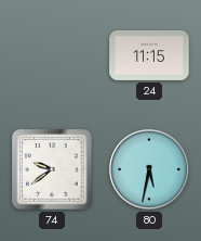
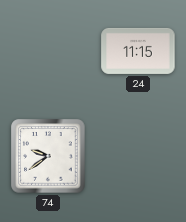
80: 5:32 -> none
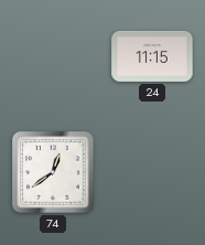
74: 9:39 -> 12:39
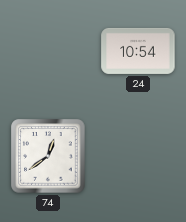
24: 11:15 -> 10:54
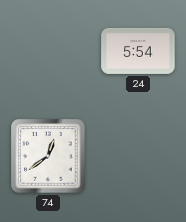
24: 10:54 -> 5:54
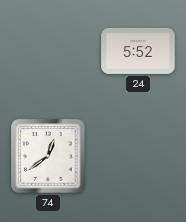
24: 5:54 -> 5:52
